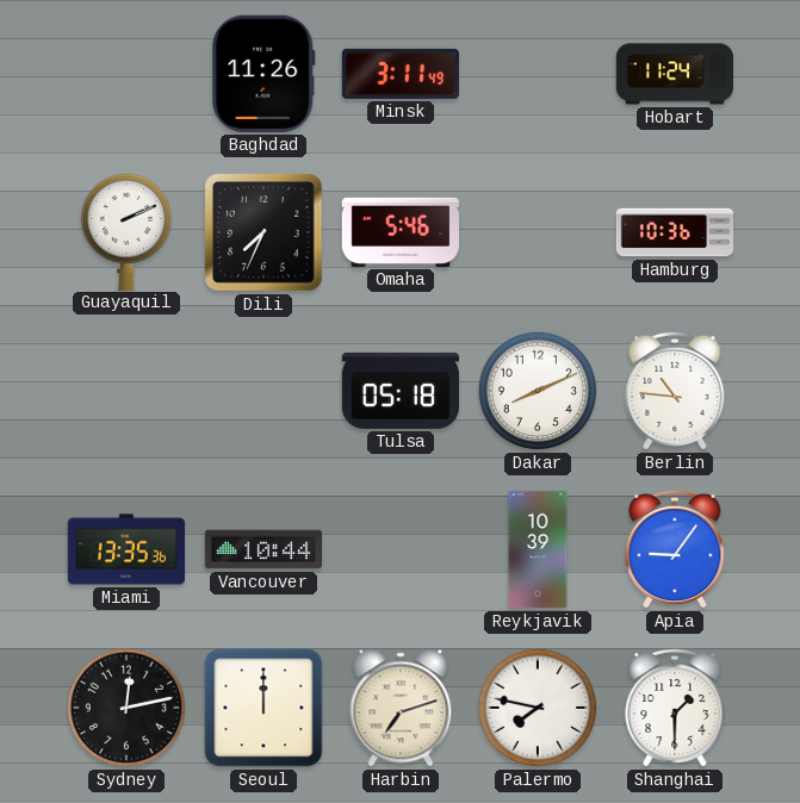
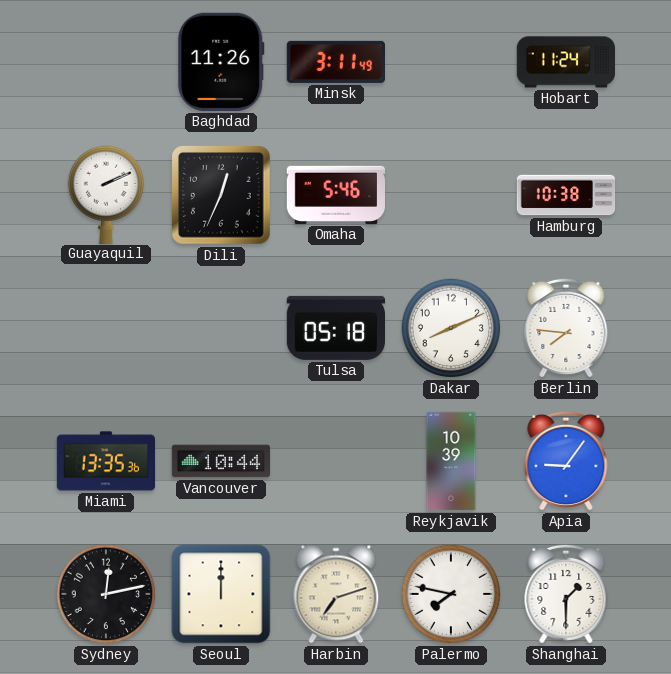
Dili: 7:34 -> 12:34
Hamburg: 10:36 -> 10:38
Berlin: 10:46 -> 7:46
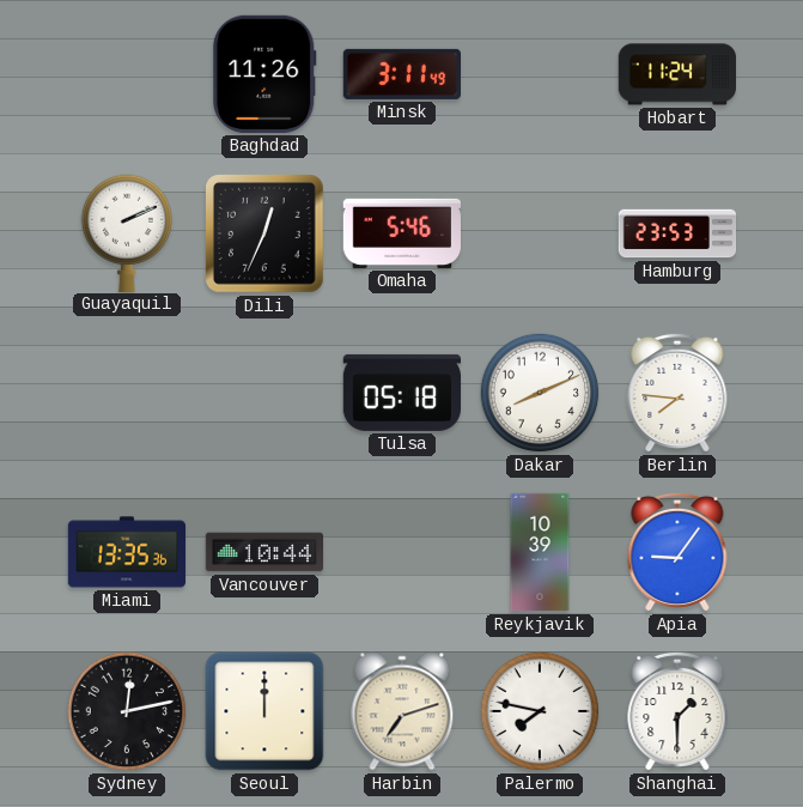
Hamburg: 10:38 -> 23:53
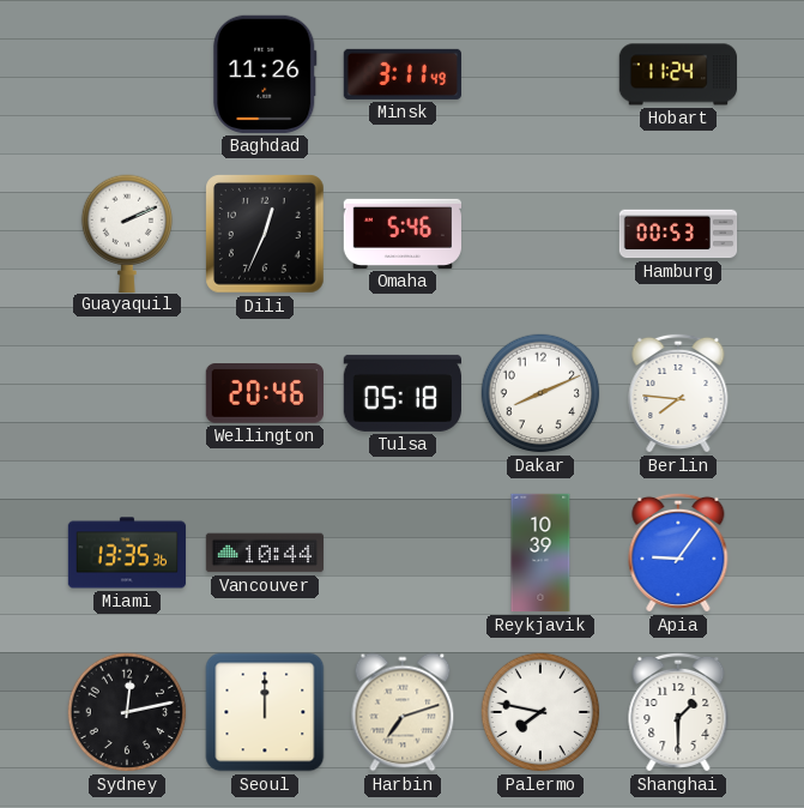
Hamburg: 23:53 -> 00:53
Wellington: none -> 20:46
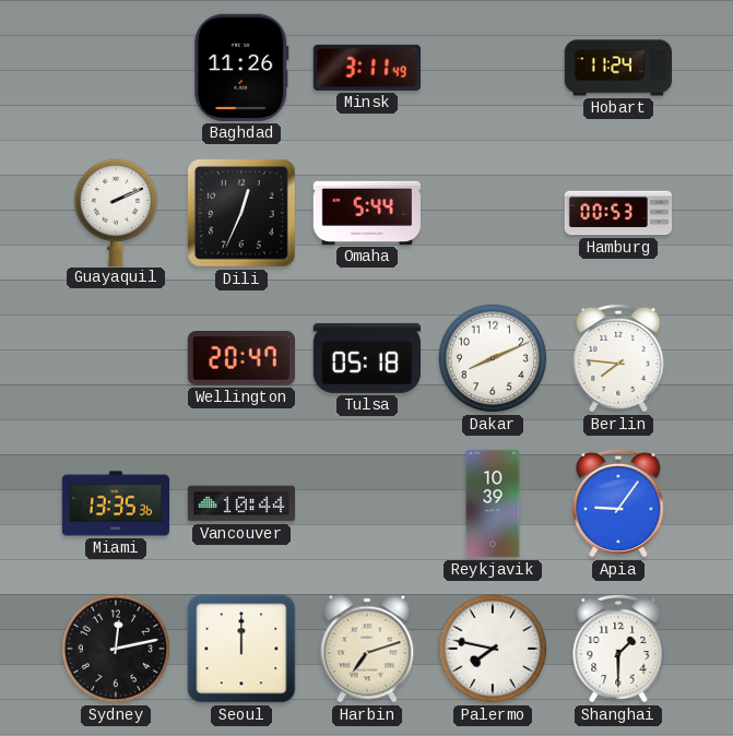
Omaha: 5:46 -> 5:44
Wellington: 20:46 -> 20:47
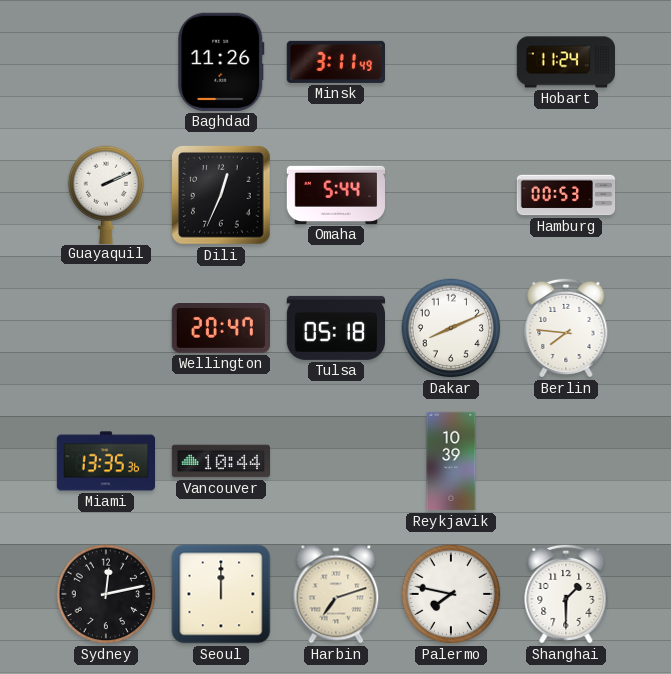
Apia: 9:06 -> none
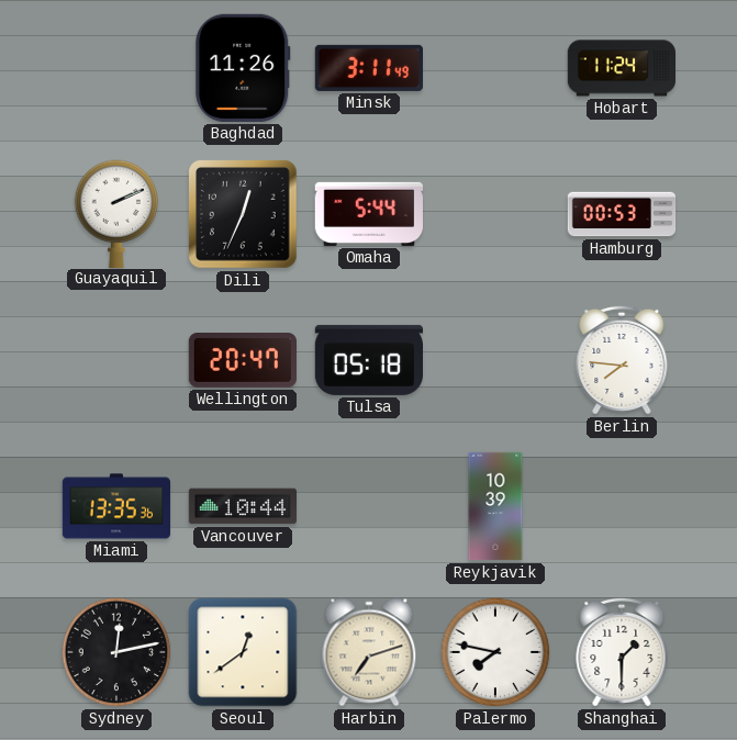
Dakar: 8:11 -> none
Seoul: 12:00 -> 12:39
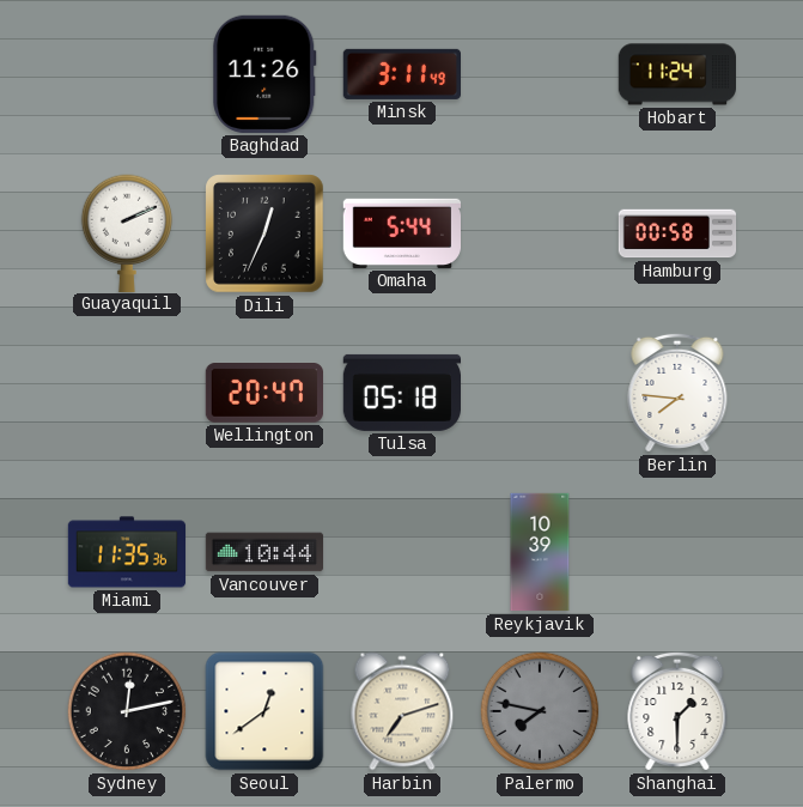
Hamburg: 00:53 -> 00:58
Miami: 13:35 -> 11:35
Palermo dial: white -> grey
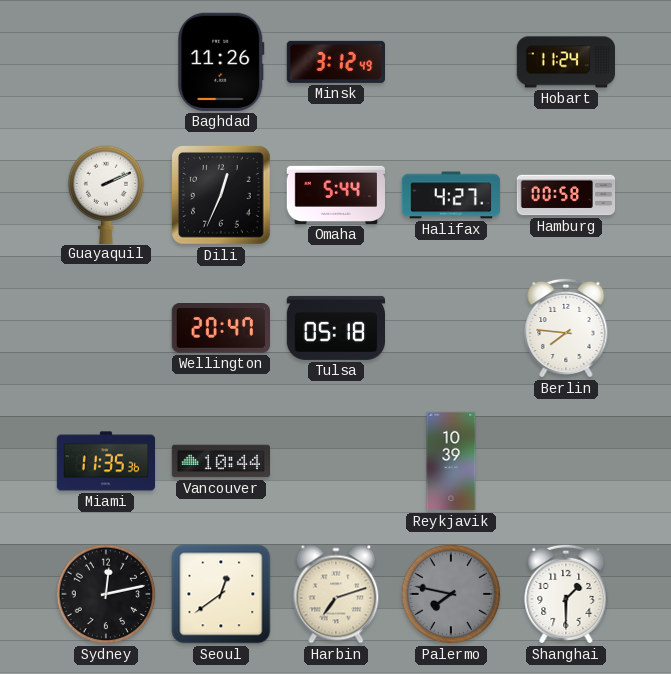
Minsk: 3:11 -> 3:12
Halifax: none -> 4:27
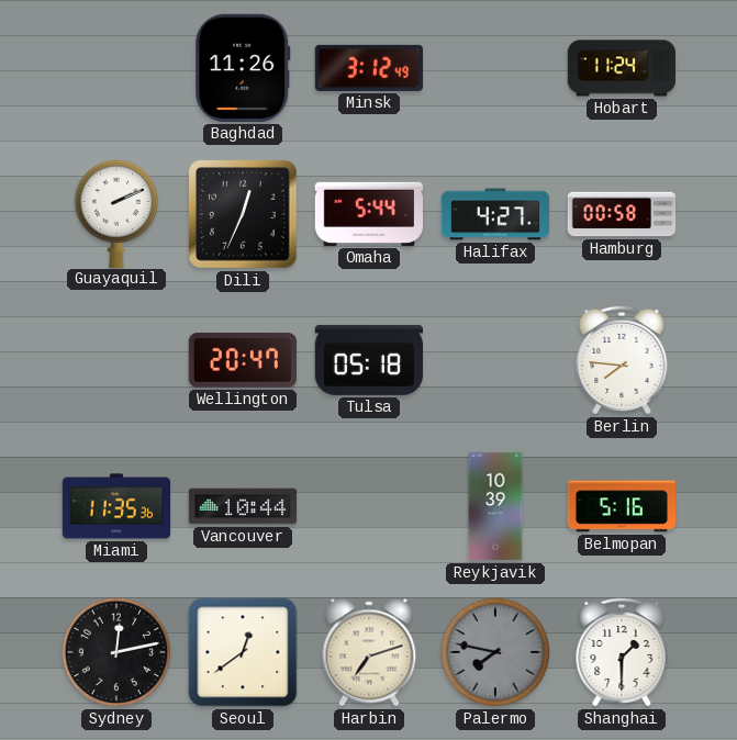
Belmopan: none -> 5:16
